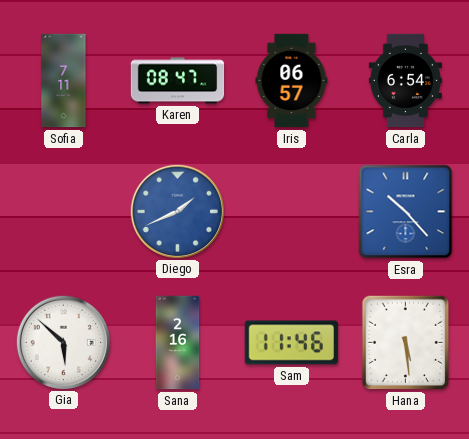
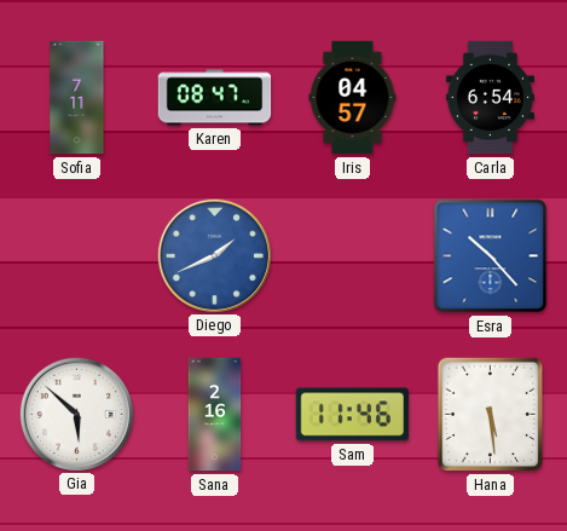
Iris: 06:57 -> 04:57
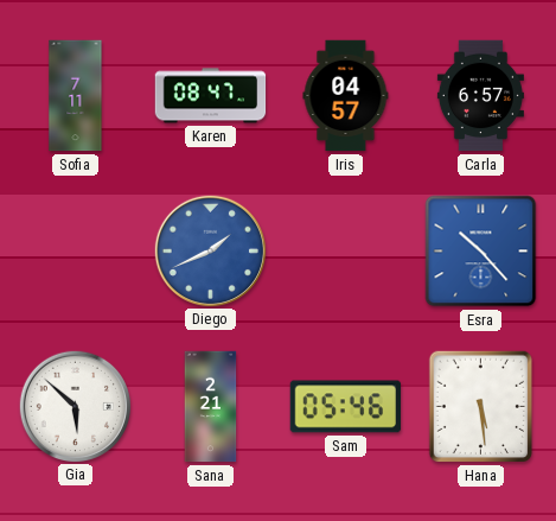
Carla: 6:54 -> 6:57
Sana: 2:16 -> 2:21
Sam: 11:46 -> 05:46
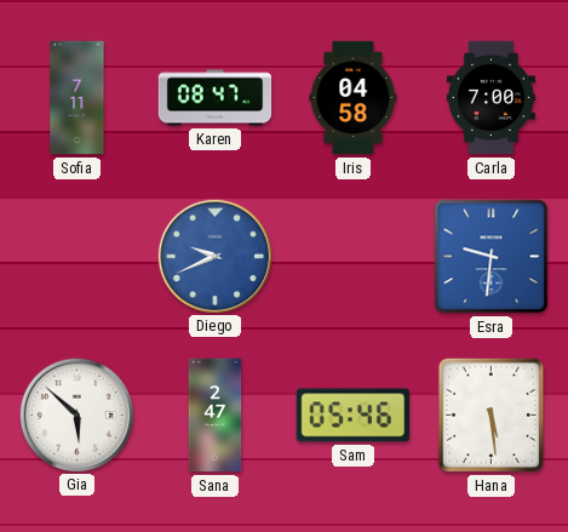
Iris: 04:57 -> 04:58
Carla: 6:57 -> 7:00
Diego: 1:41 -> 9:41
Esra: 10:23 -> 9:31
Sana: 2:21 -> 2:47
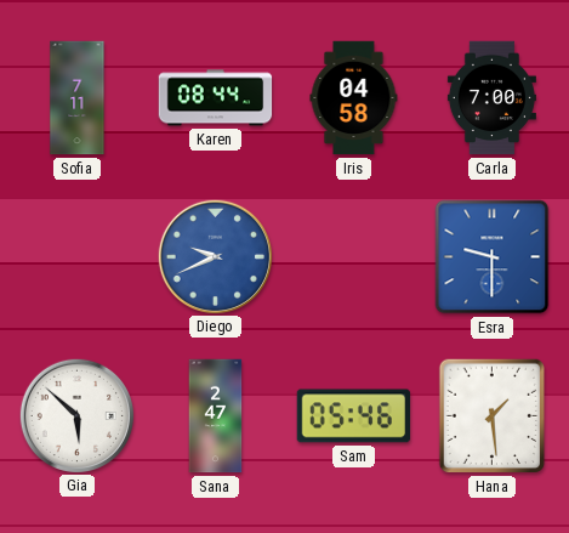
Karen: 08:47 -> 08:44
Esra: 9:31 -> 9:30
Hana: 5:29 -> 1:29
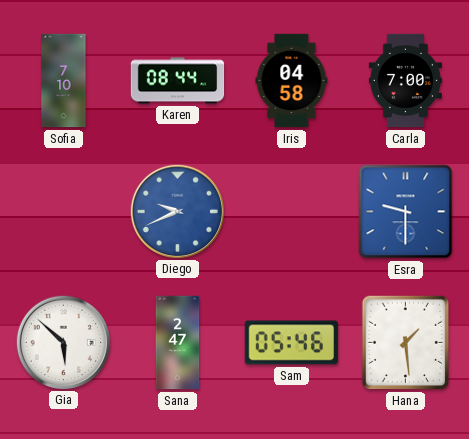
Sofia: 7:11 -> 7:10
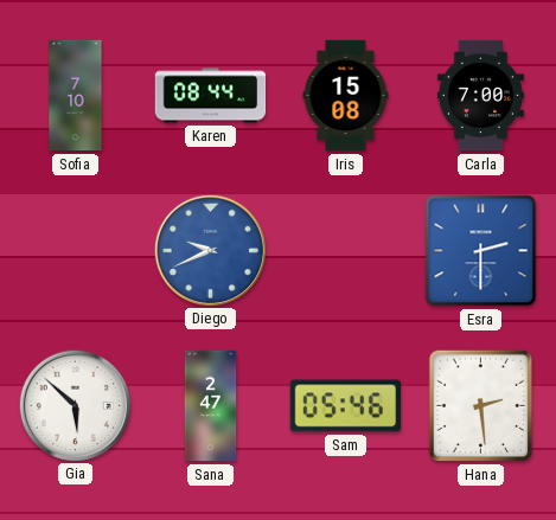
Iris: 04:58 -> 15:08
Esra: 9:30 -> 2:30
Hana: 1:29 -> 2:29
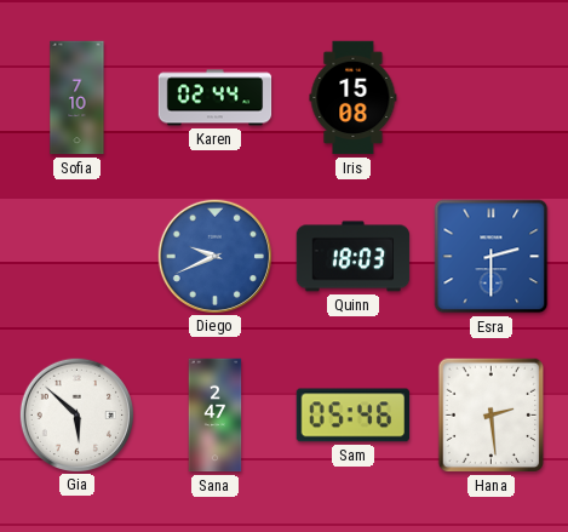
Karen: 08:44 -> 02:44
Carla: 7:00 -> none
Quinn: none -> 18:03
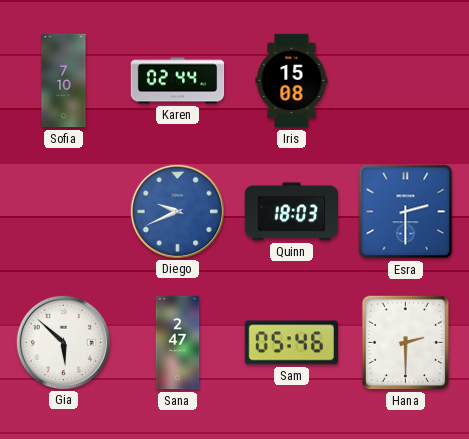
Hana: 2:29 -> 2:30
